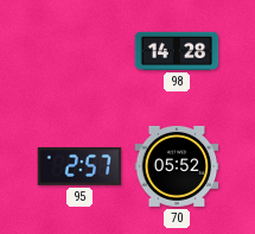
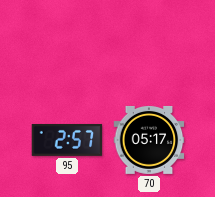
98: 14:28 -> none
70: 05:52 -> 05:17
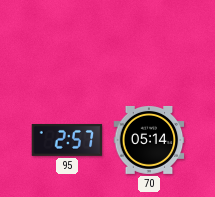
70: 05:17 -> 05:14
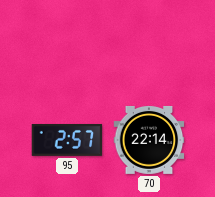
70: 05:14 -> 22:14
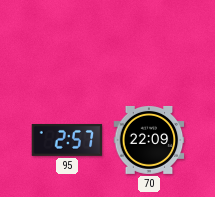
70: 22:14 -> 22:09
